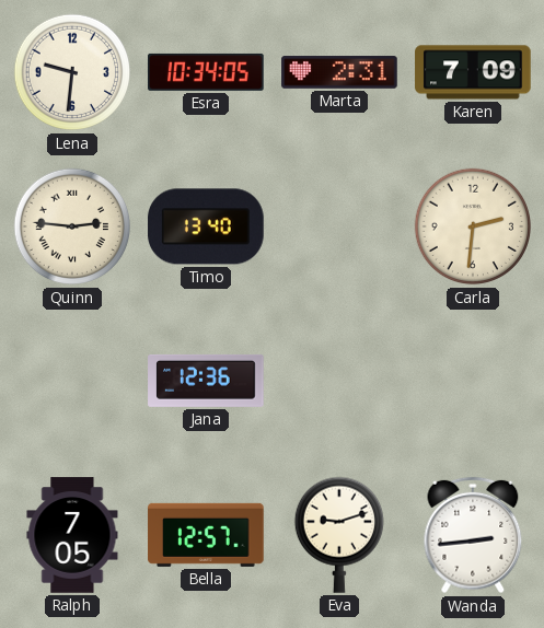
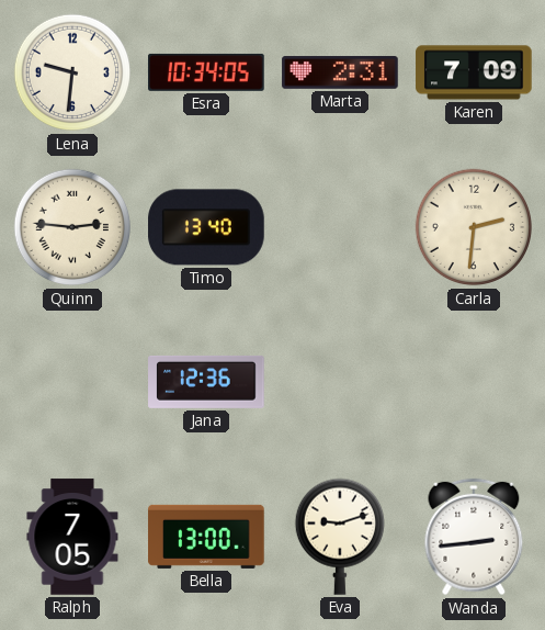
Bella: 12:57 -> 13:00
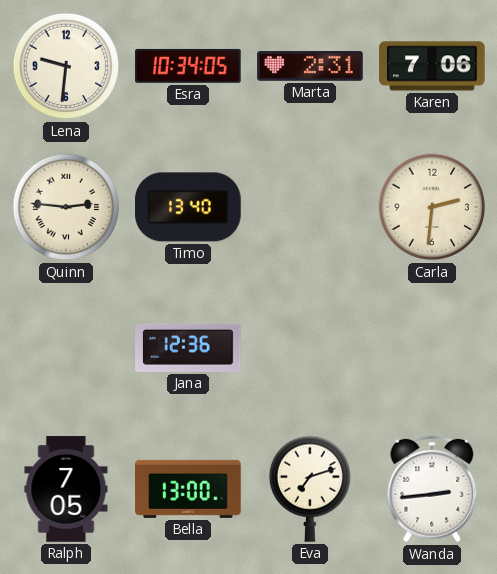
Karen: 7:09 -> 7:06
Eva: 9:12 -> 7:12
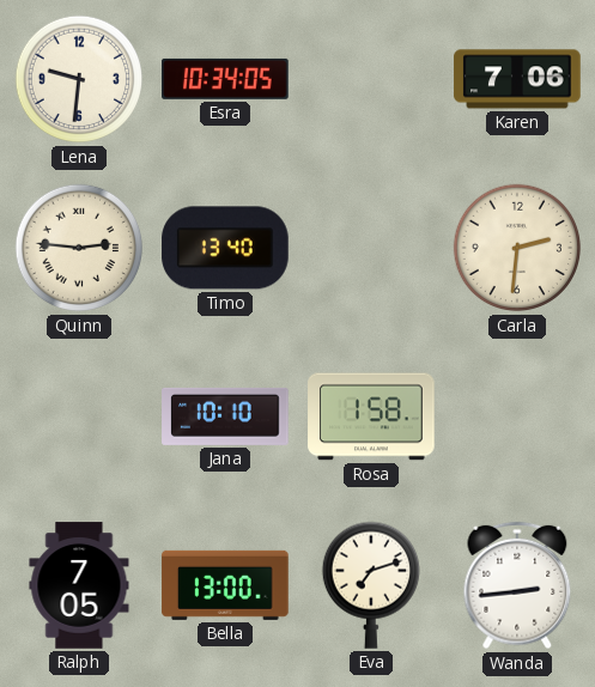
Marta: 2:31 -> none
Jana: 12:36 -> 10:10
Rosa: none -> 1:58
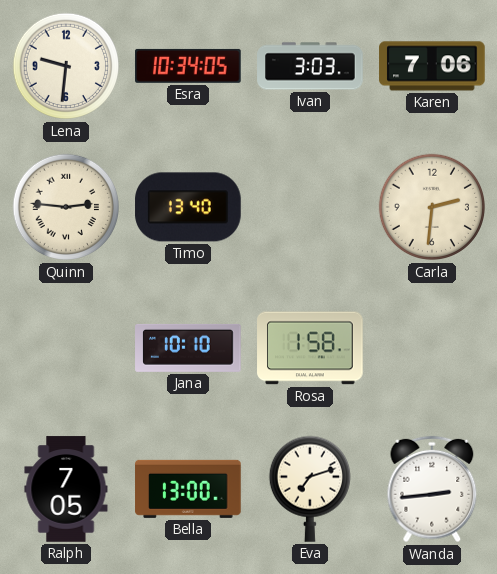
Ivan: none -> 3:03
